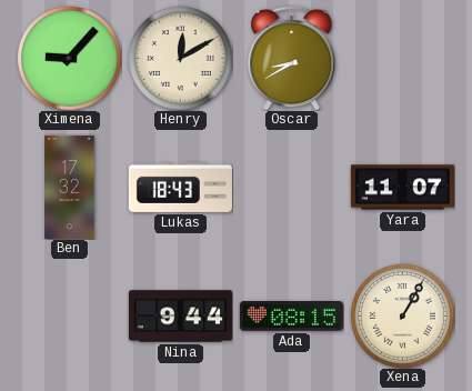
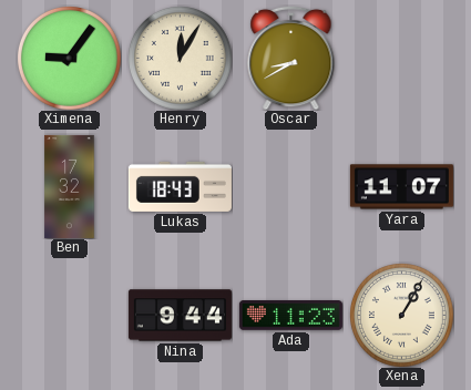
Ximena: 9:07 -> 9:06
Henry: 12:10 -> 12:05
Ada: 08:15 -> 11:23
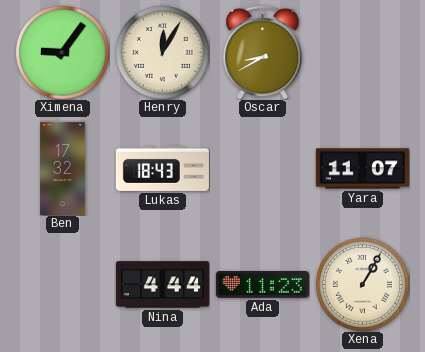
Nina: 9:44 -> 4:44
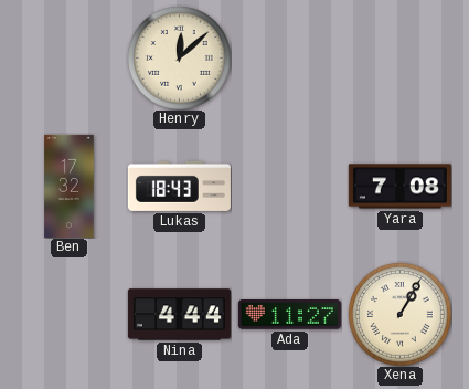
Ximena: 9:06 -> none
Henry: 12:05 -> 12:08
Oscar: 8:40 -> none
Yara: 11:07 -> 7:08
Ada: 11:23 -> 11:27
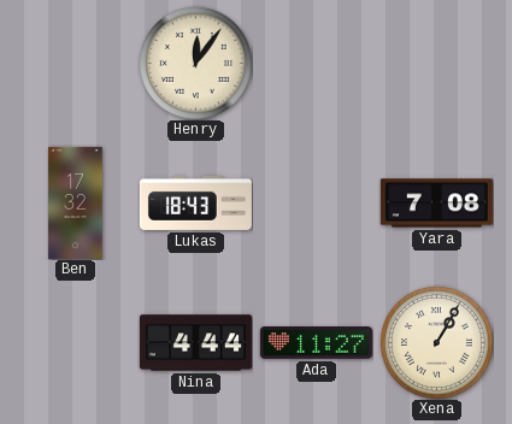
Henry: 12:08 -> 12:06
